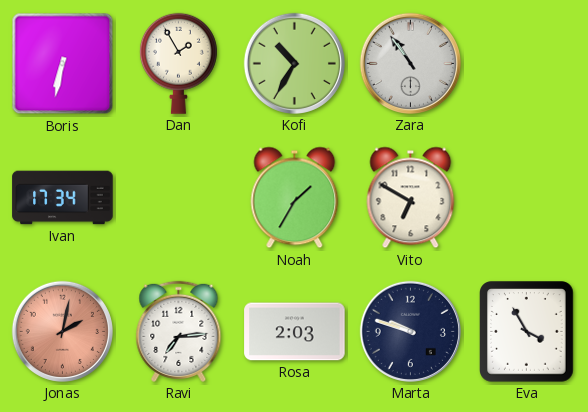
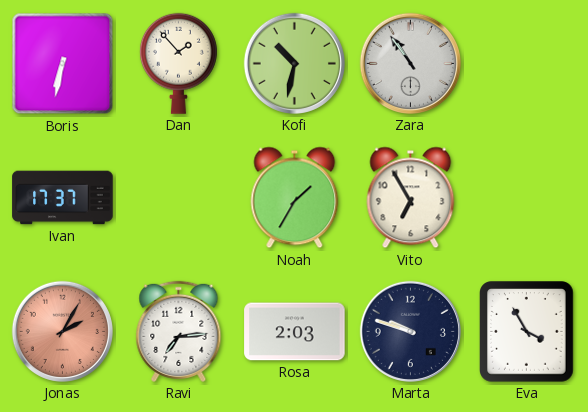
Dan: 1:55 -> 1:53
Kofi: 10:35 -> 10:32
Ivan: 17:34 -> 17:37
Vito: 6:50 -> 6:55
Jonas: 2:02 -> 2:05
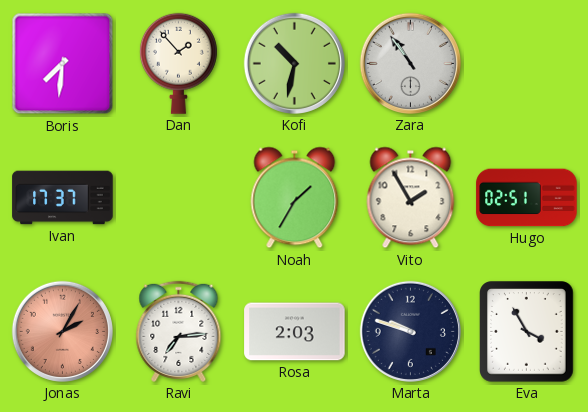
Boris: 6:32 -> 7:31
Vito: 6:55 -> 1:55
Hugo: none -> 02:51
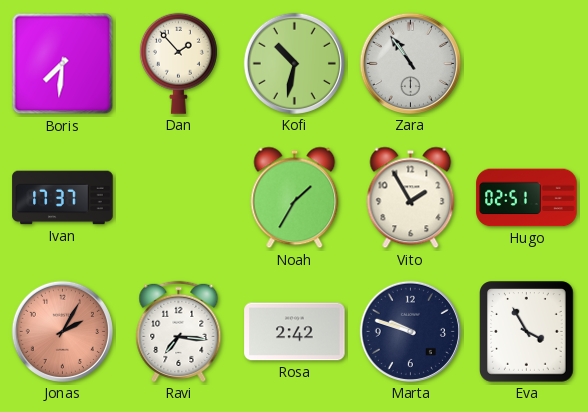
Ravi: 7:14 -> 7:16
Rosa: 2:03 -> 2:42
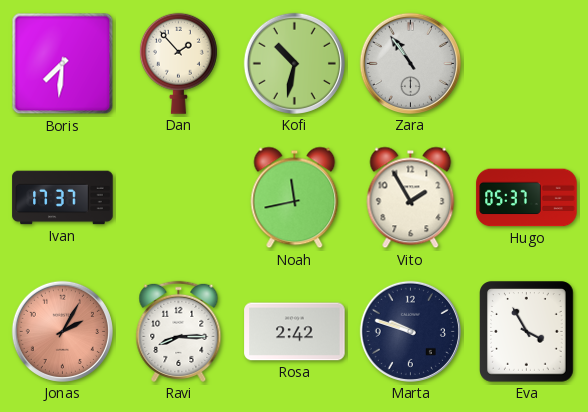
Noah: 1:35 -> 11:43
Hugo: 02:51 -> 05:37
Ravi: 7:16 -> 8:15
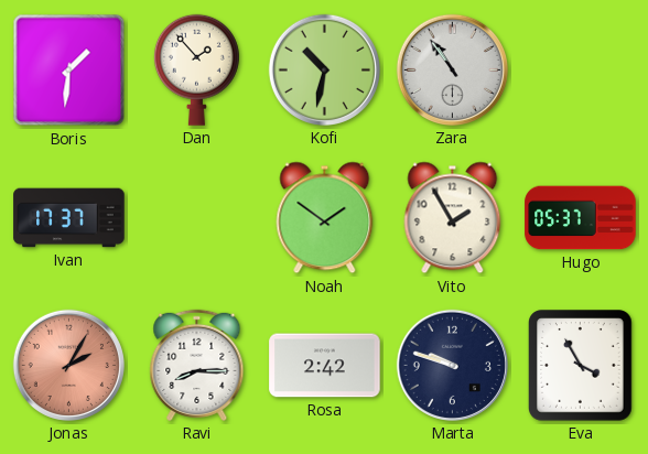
Boris: 7:31 -> 1:31
Noah: 11:43 -> 1:51
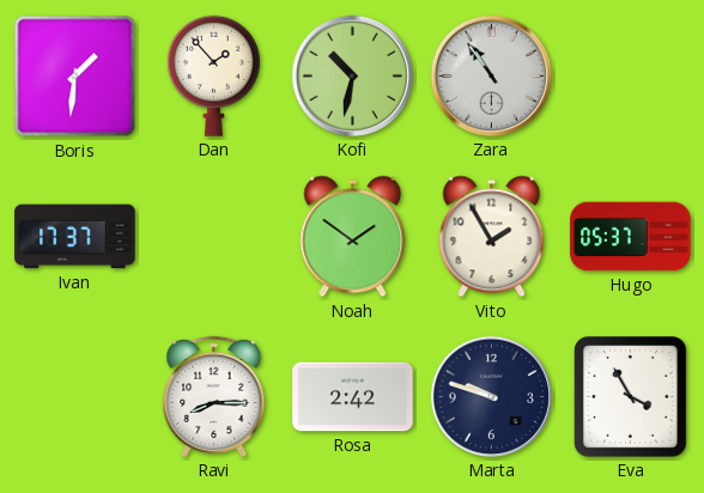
Jonas: 2:05 -> none
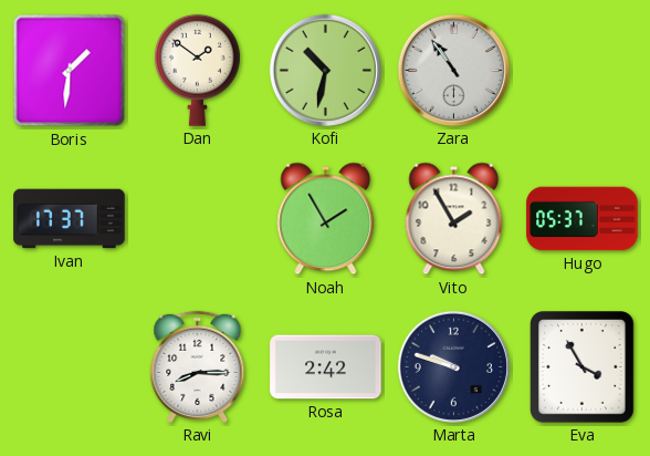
Dan: 1:53 -> 1:51
Noah: 1:51 -> 1:55
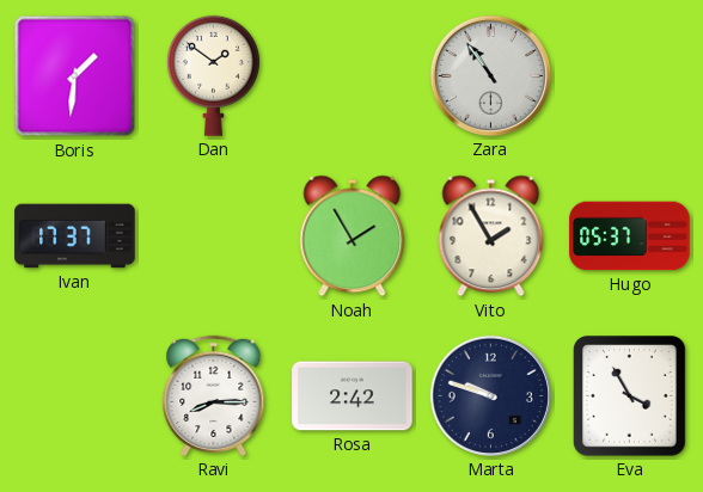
Kofi: 10:32 -> none
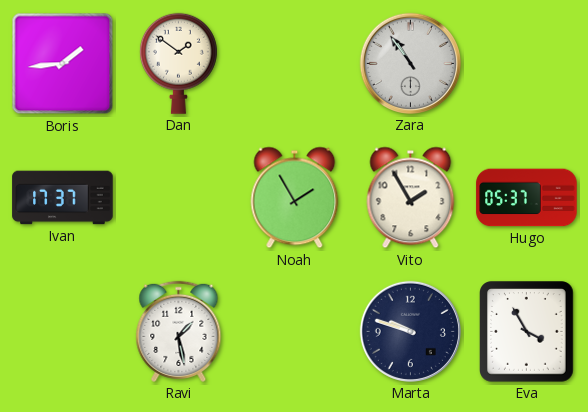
Boris: 1:31 -> 1:44
Ravi: 8:15 -> 1:28
Rosa: 2:42 -> none
